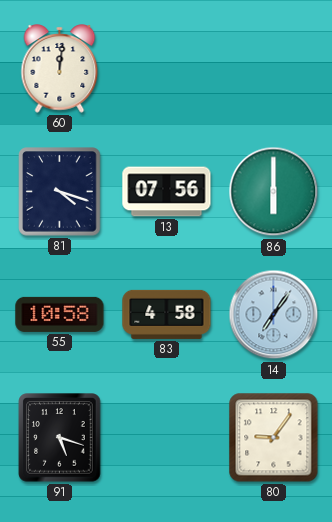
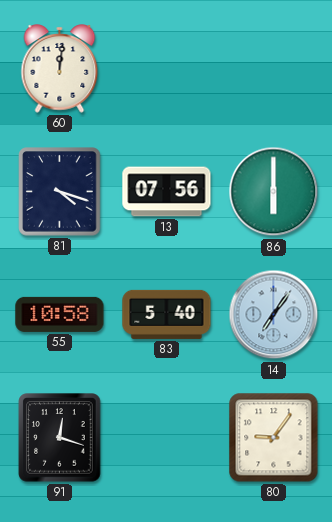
83: 4:58 -> 5:40
91: 5:18 -> 12:18
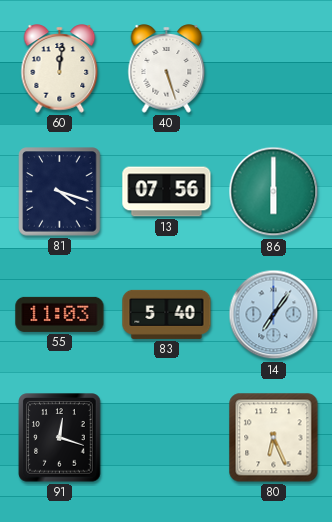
40: none -> 5:27
55: 10:58 -> 11:03
80: 9:06 -> 6:26
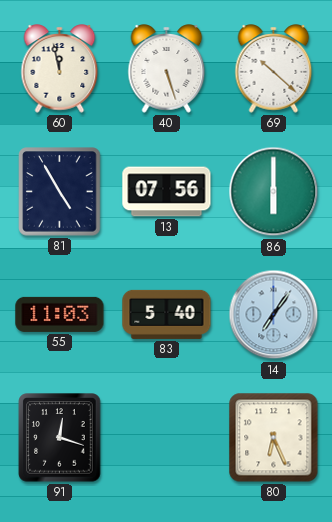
60: 12:01 -> 11:58
69: none -> 10:22
81: 4:18 -> 4:55
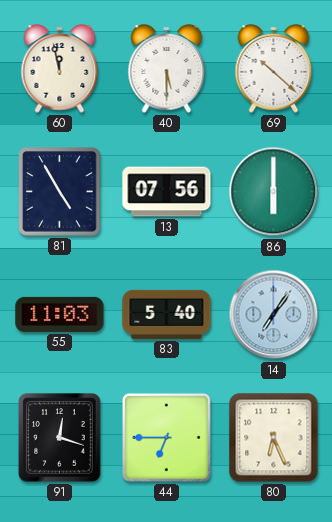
40: 5:27 -> 5:30
44: none -> 6:45
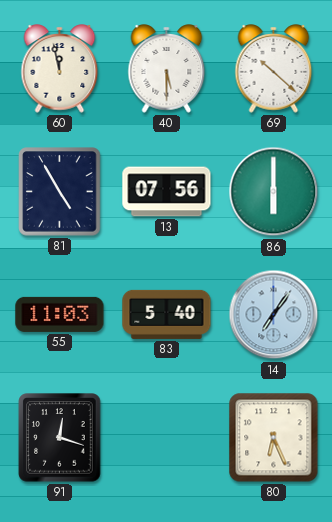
44: 6:45 -> none
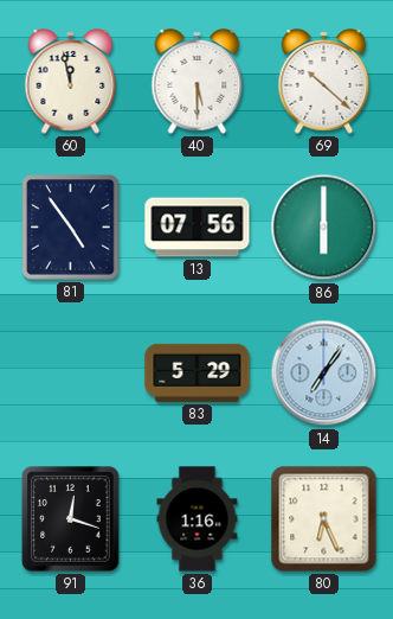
81: 4:55 -> 4:54
55: 11:03 -> none
83: 5:40 -> 5:29
36: none -> 1:16
